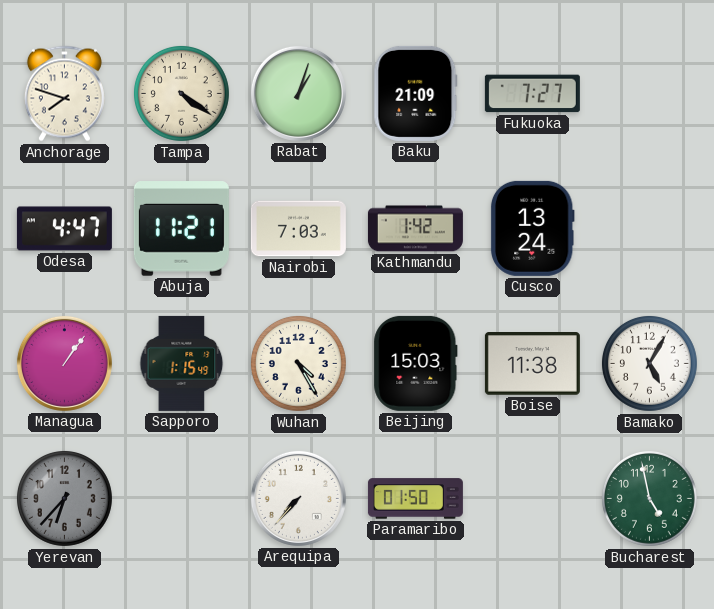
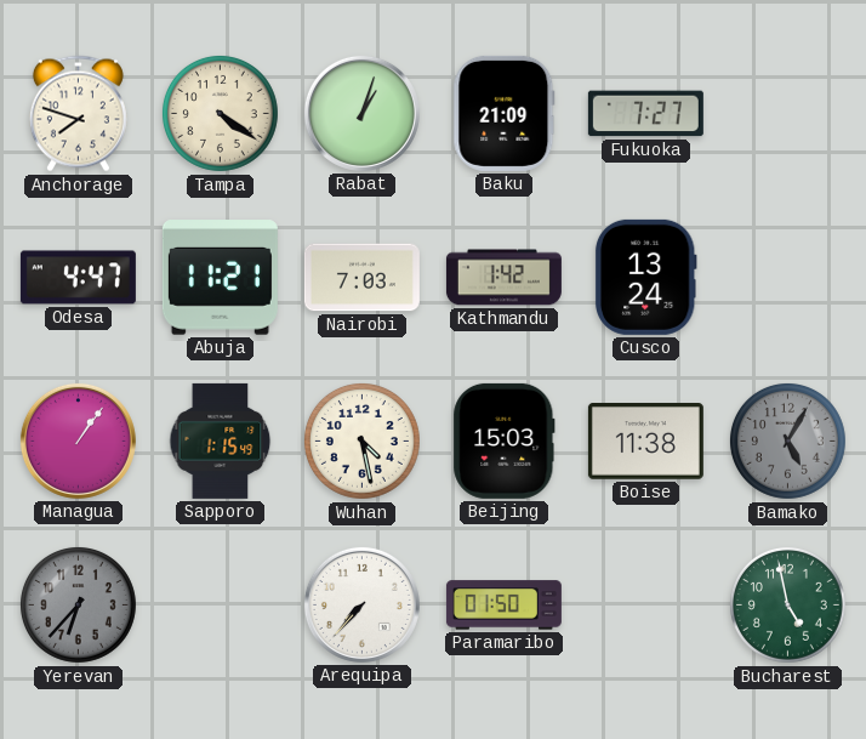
Wuhan: 4:25 -> 4:28
Bamako dial: white -> grey
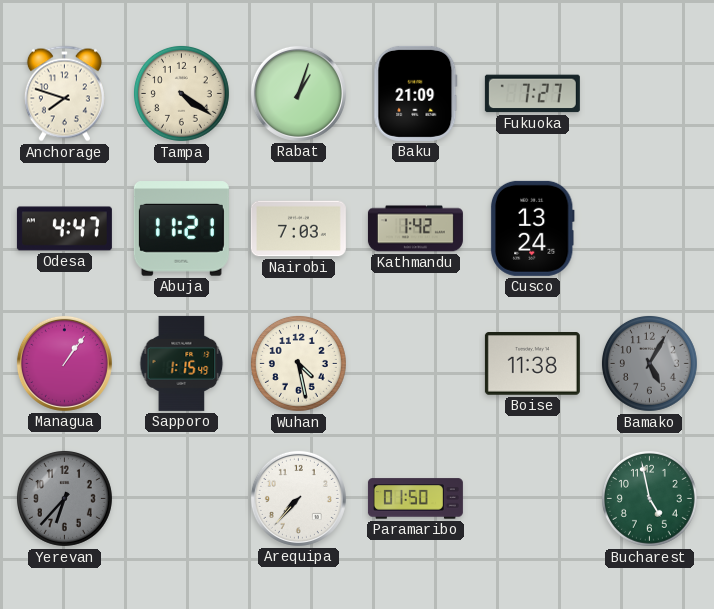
Beijing: 15:03 -> none
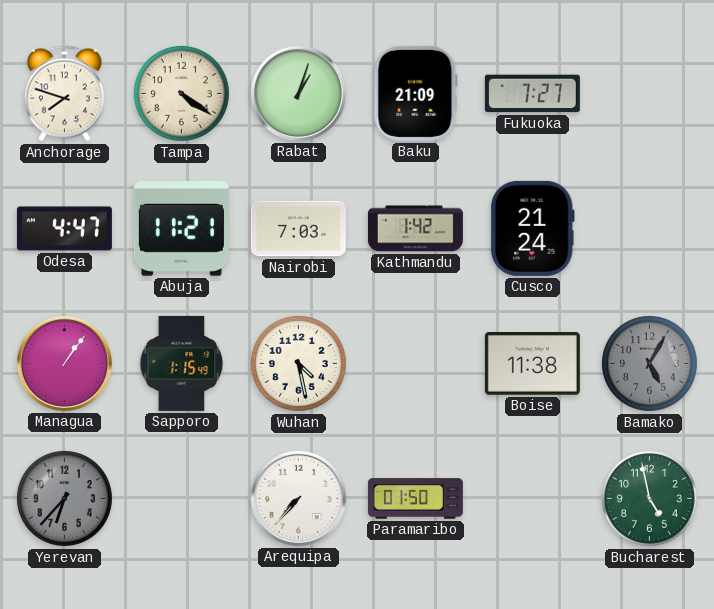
Cusco: 13:24 -> 21:24
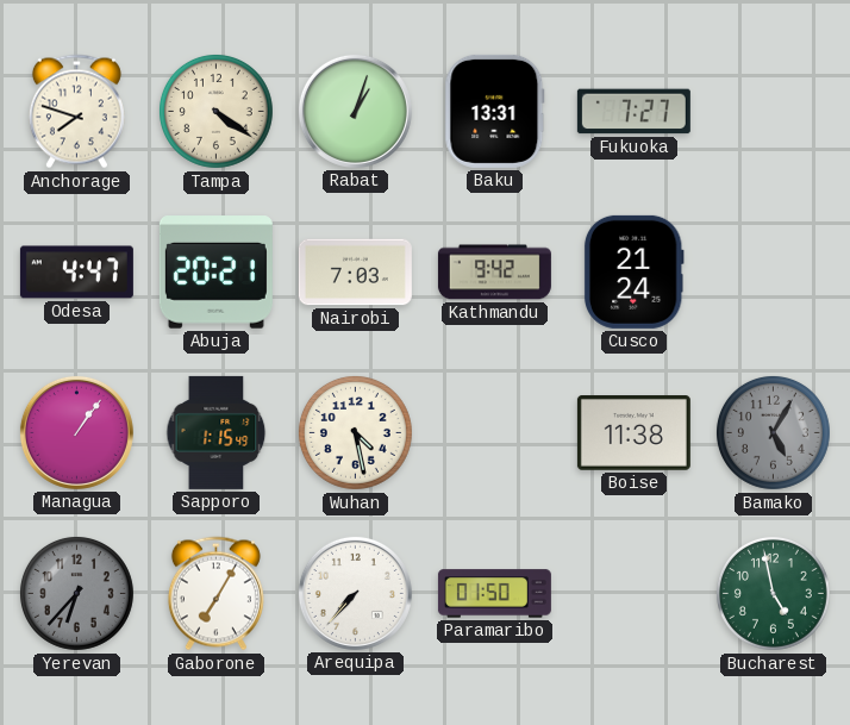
Baku: 21:09 -> 13:31
Abuja: 11:21 -> 20:21
Kathmandu: 1:42 -> 9:42
Gaborone: none -> 7:05
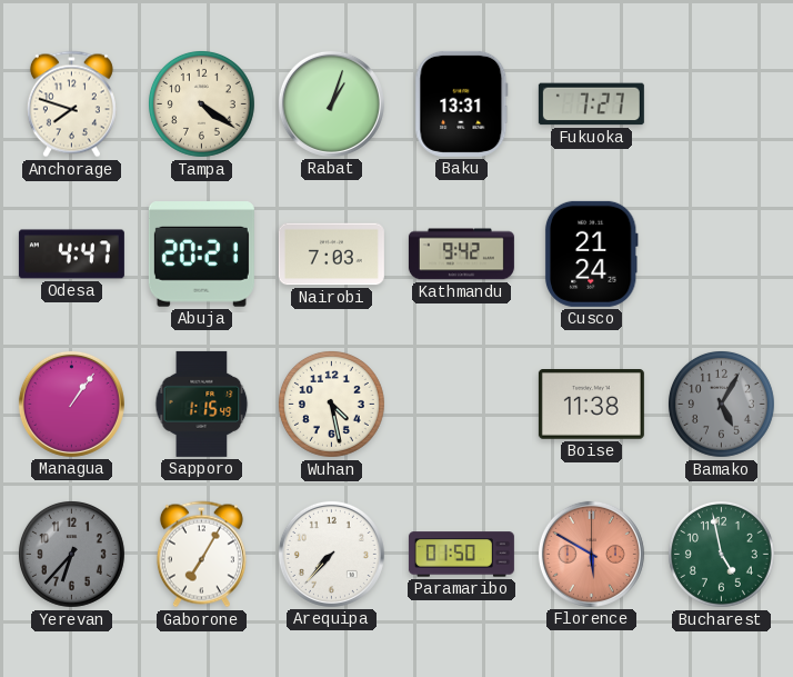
Florence: none -> 5:50
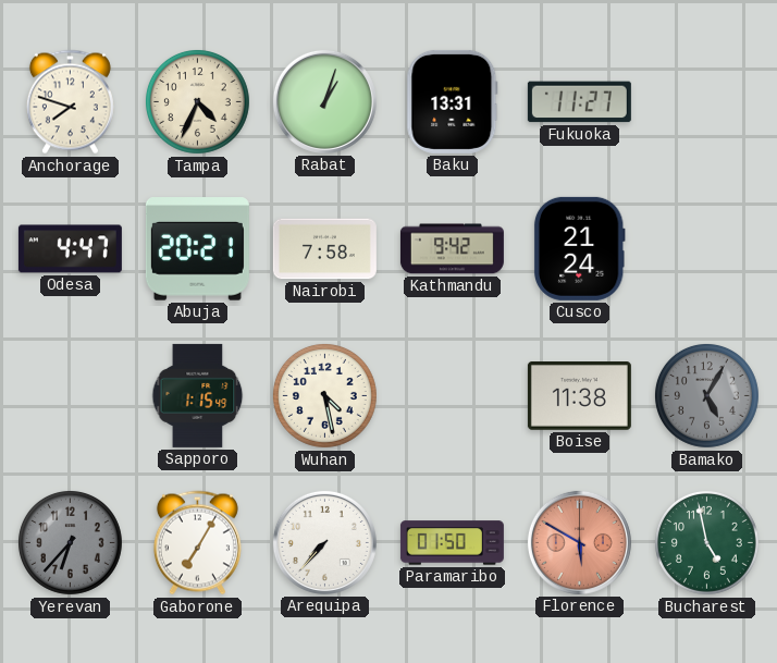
Tampa: 4:21 -> 4:34
Fukuoka: 7:27 -> 11:27
Nairobi: 7:03 -> 7:58
Managua: 1:06 -> none
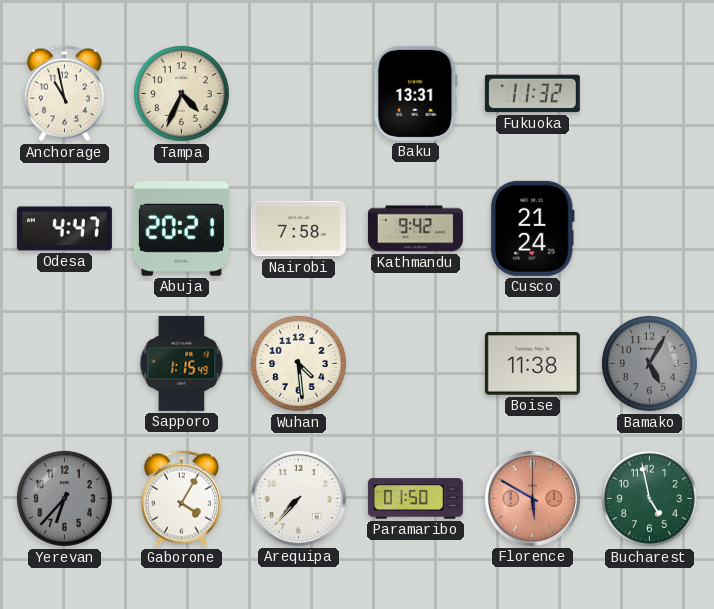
Anchorage: 7:48 -> 10:58
Rabat: 1:03 -> none
Fukuoka: 11:27 -> 11:32
Wuhan: 4:28 -> 4:29
Gaborone: 7:05 -> 4:05
